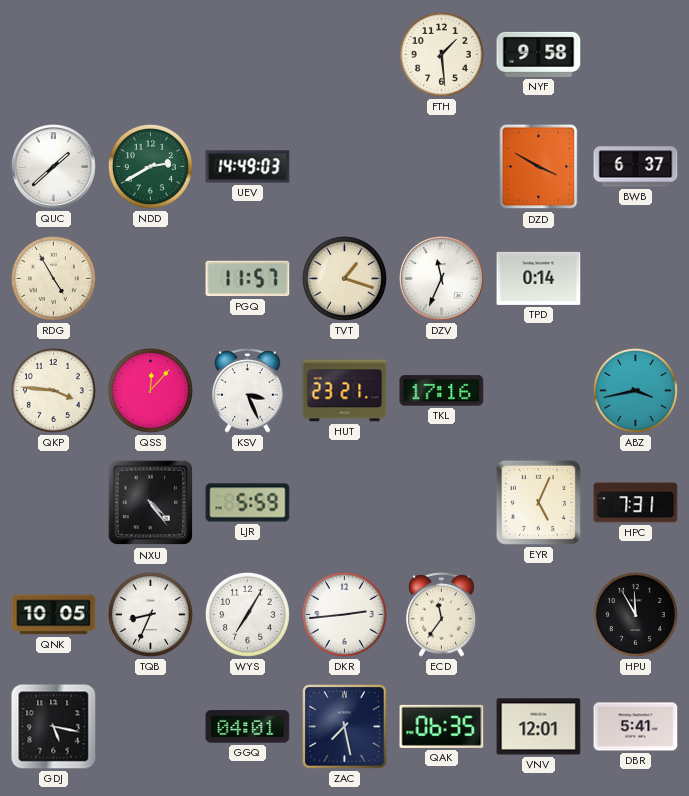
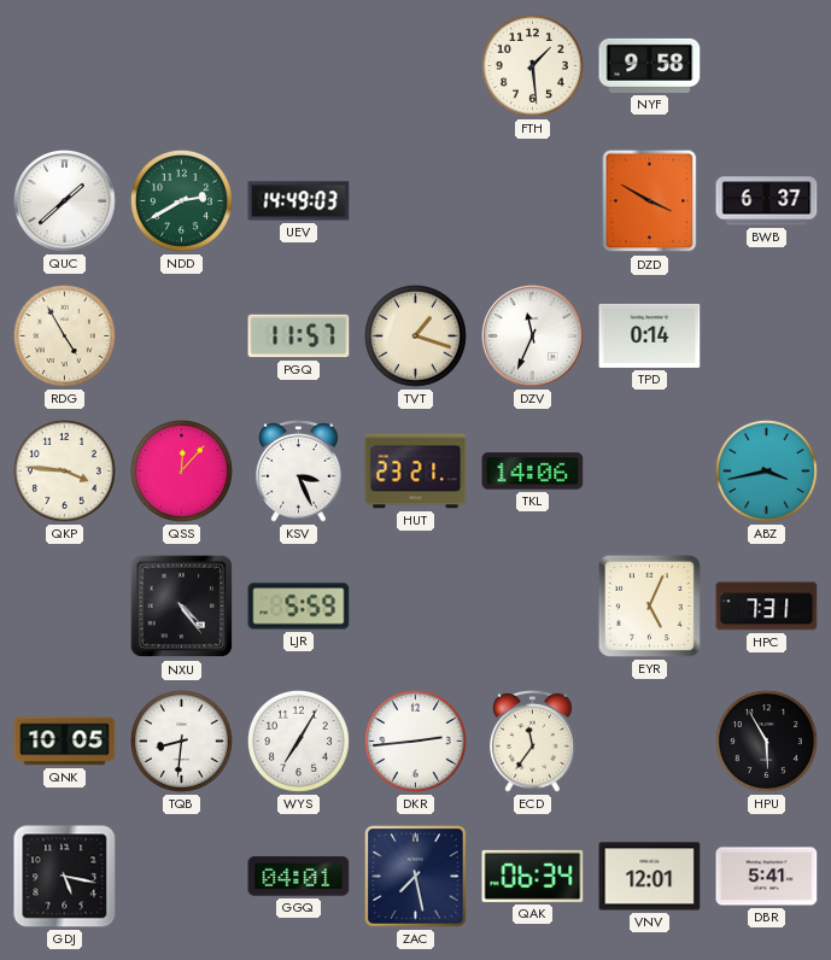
TKL: 17:16 -> 14:06
TQB: 8:34 -> 8:31
HPU: 11:55 -> 5:55
QAK: 06:35 -> 06:34
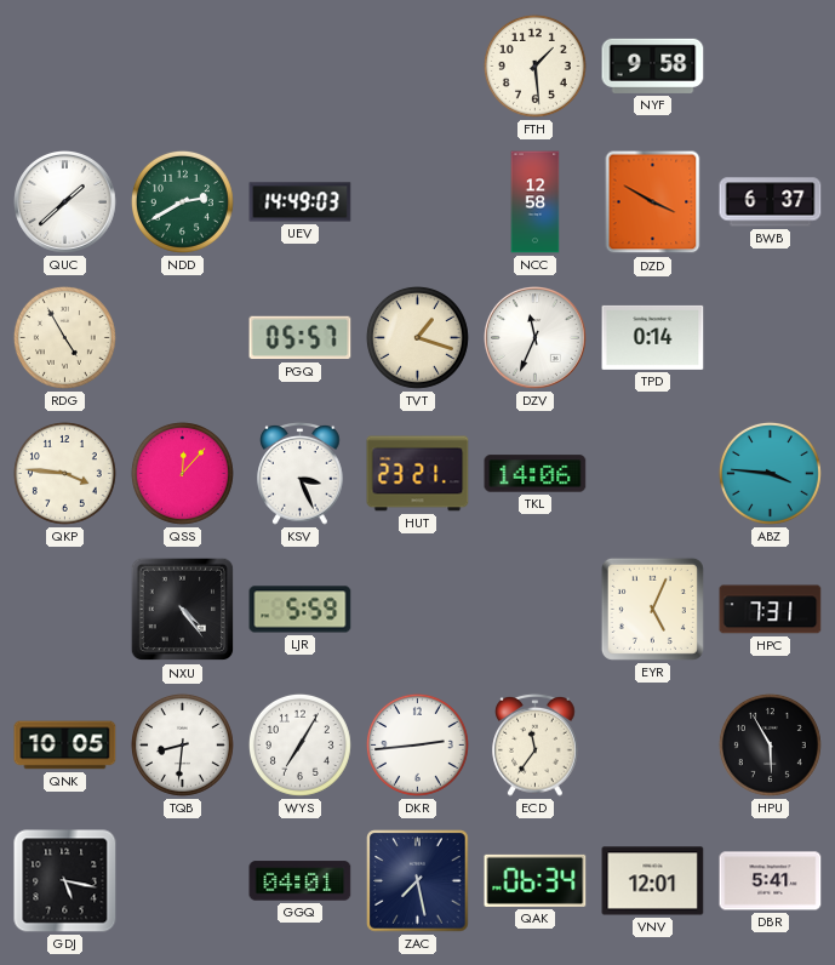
NCC: none -> 12:58
PGQ: 11:57 -> 05:57
ABZ: 3:43 -> 3:46
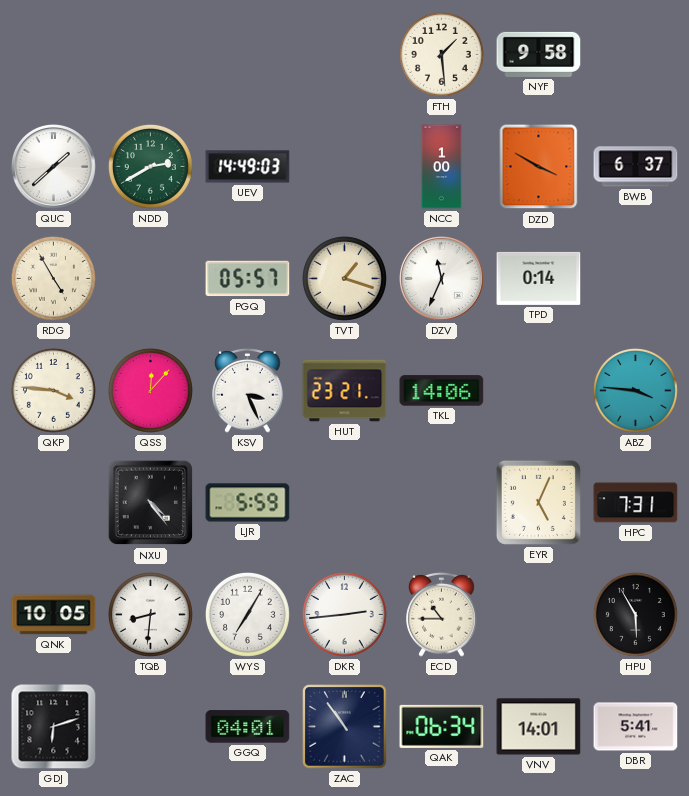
NCC: 12:58 -> 1:00
ECD: 11:36 -> 10:45
GDJ: 5:17 -> 6:12
ZAC: 7:28 -> 10:54
VNV: 12:01 -> 14:01
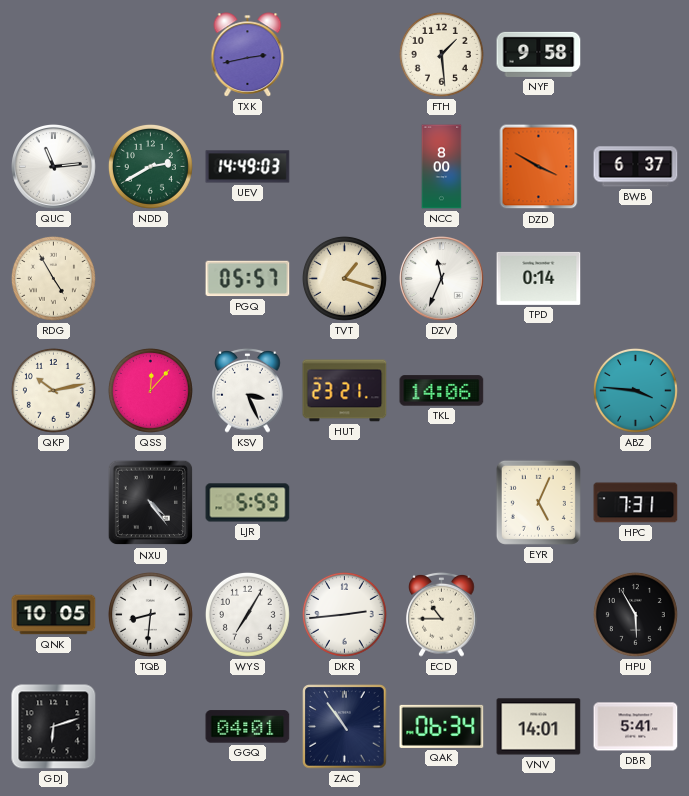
TXK: none -> 2:43
QUC: 1:38 -> 11:14
NCC: 1:00 -> 8:00
QKP: 3:46 -> 10:13
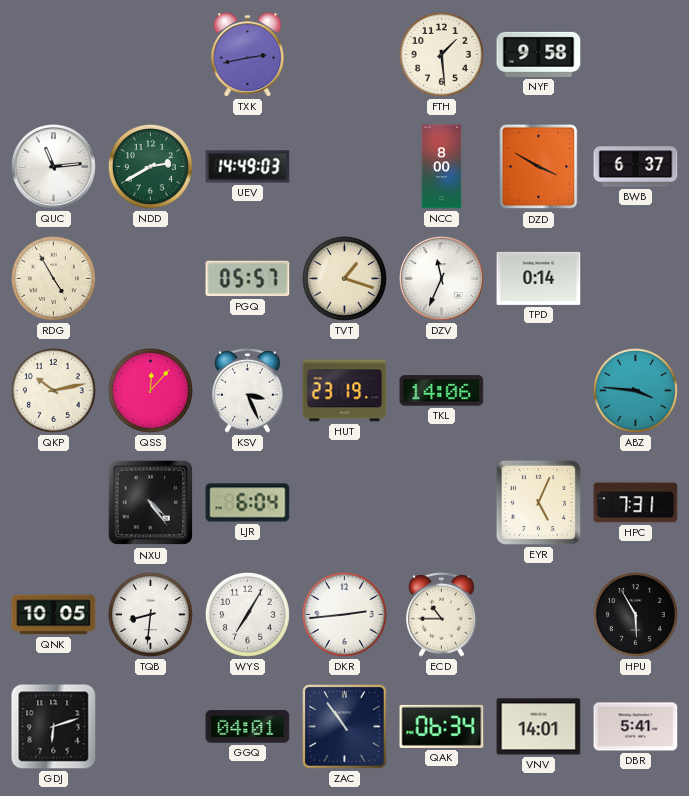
HUT: 23:21 -> 23:19
LJR: 5:59 -> 6:04
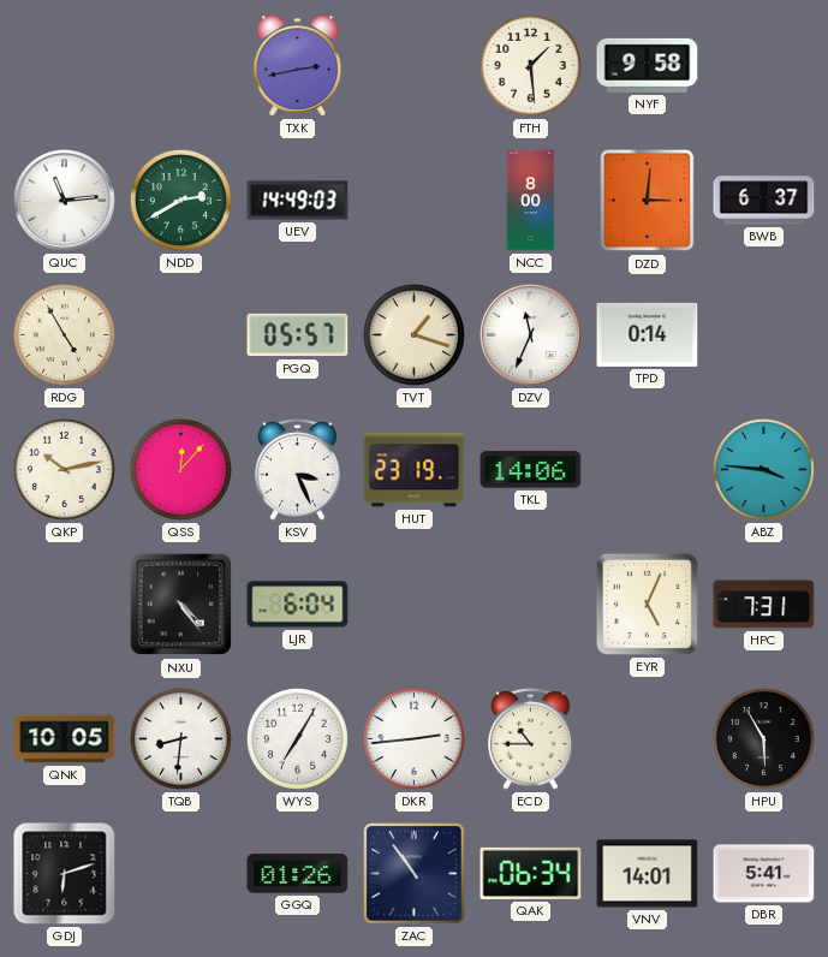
DZD: 3:50 -> 3:01
GGQ: 04:01 -> 01:26
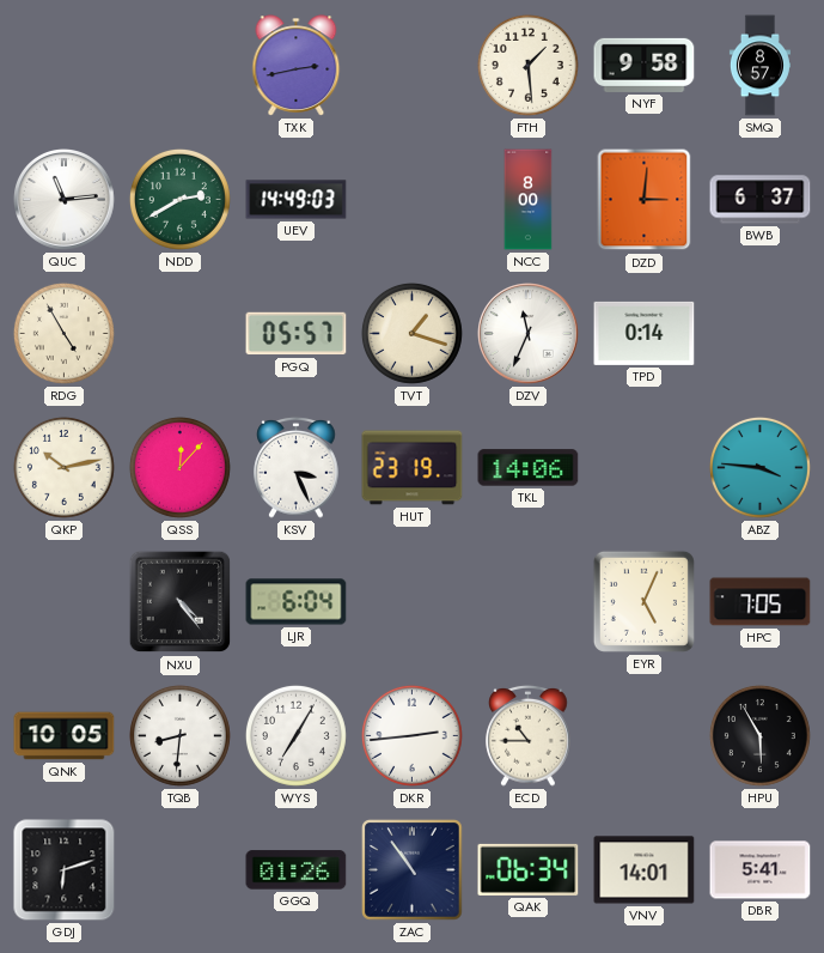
SMQ: none -> 8:57
HPC: 7:31 -> 7:05
